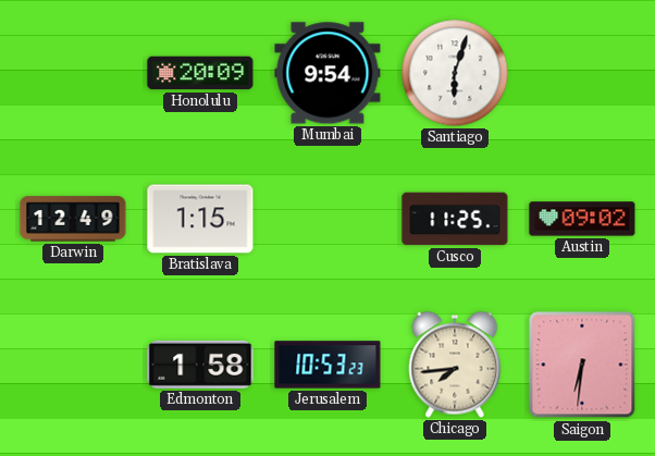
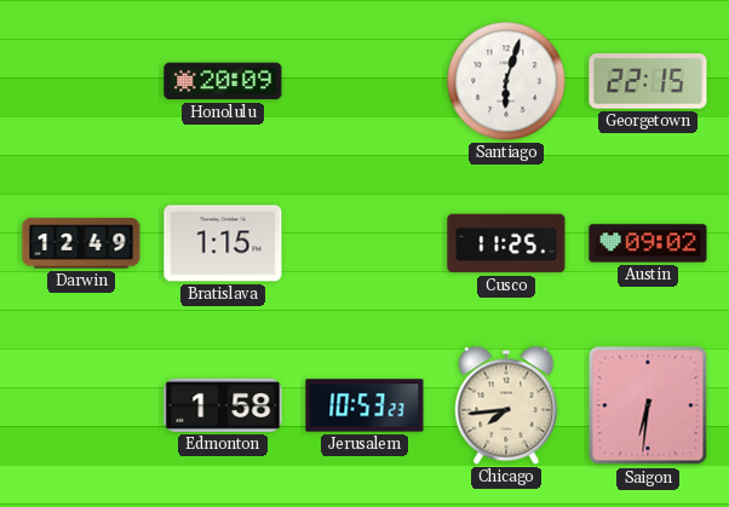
Mumbai: 9:54 -> none
Georgetown: none -> 22:15
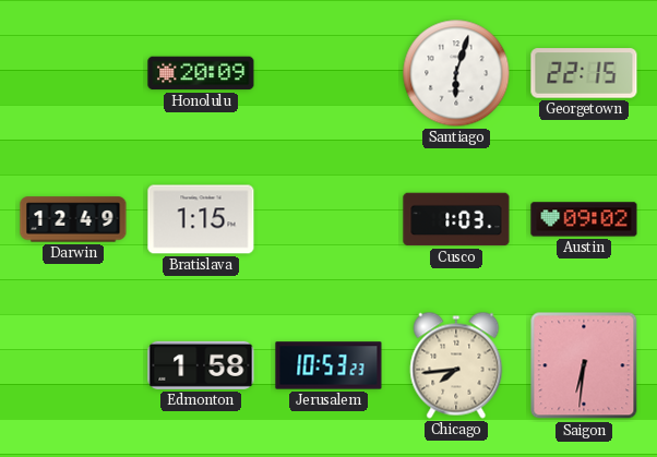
Cusco: 11:25 -> 1:03
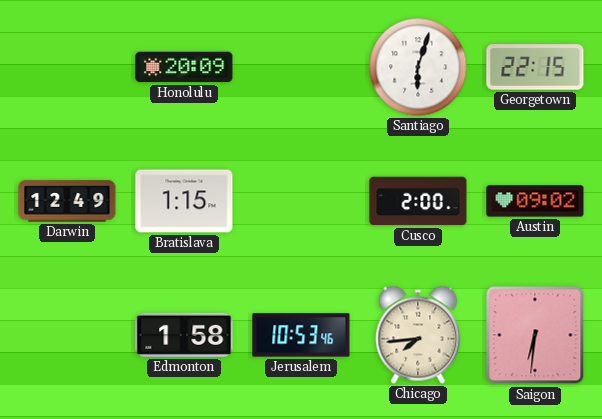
Cusco: 1:03 -> 2:00
Jerusalem: 10:53:23 -> 10:53:46
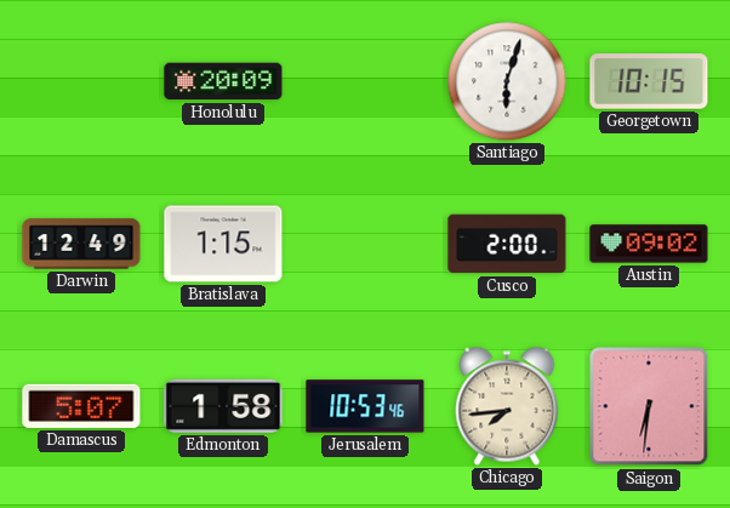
Georgetown: 22:15 -> 10:15
Damascus: none -> 5:07
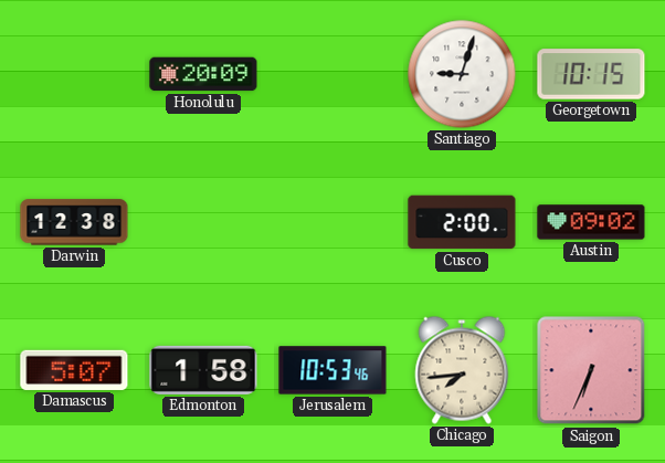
Santiago: 6:03 -> 9:03
Darwin: 12:49 -> 12:38
Bratislava: 1:15 -> none
Saigon: 6:31 -> 6:34
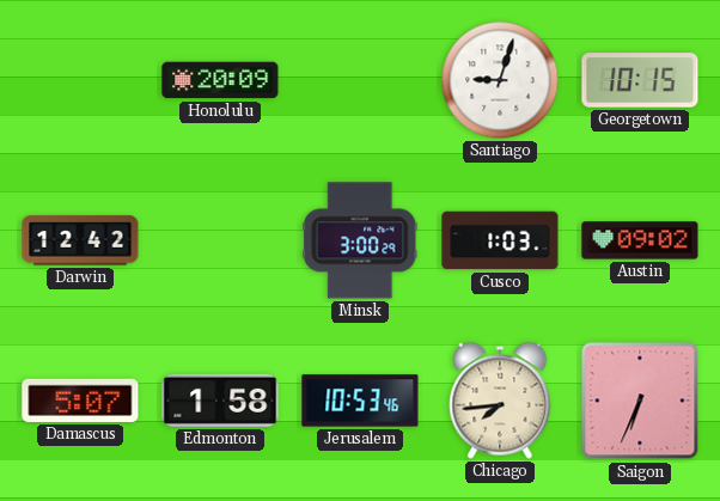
Darwin: 12:38 -> 12:42
Minsk: none -> 3:00
Cusco: 2:00 -> 1:03
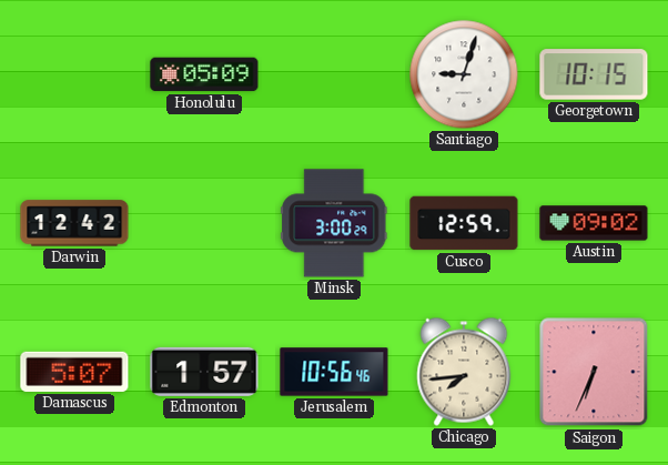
Honolulu: 20:09 -> 05:09
Cusco: 1:03 -> 12:59
Edmonton: 1:58 -> 1:57
Jerusalem: 10:53 -> 10:56
